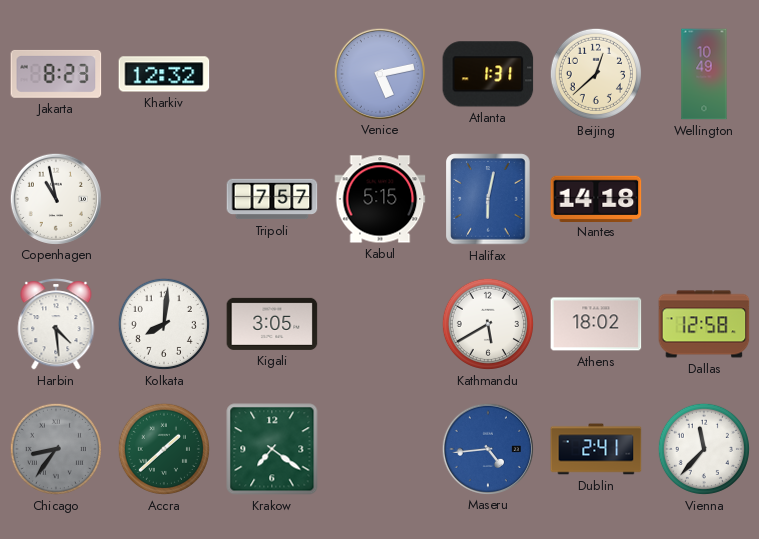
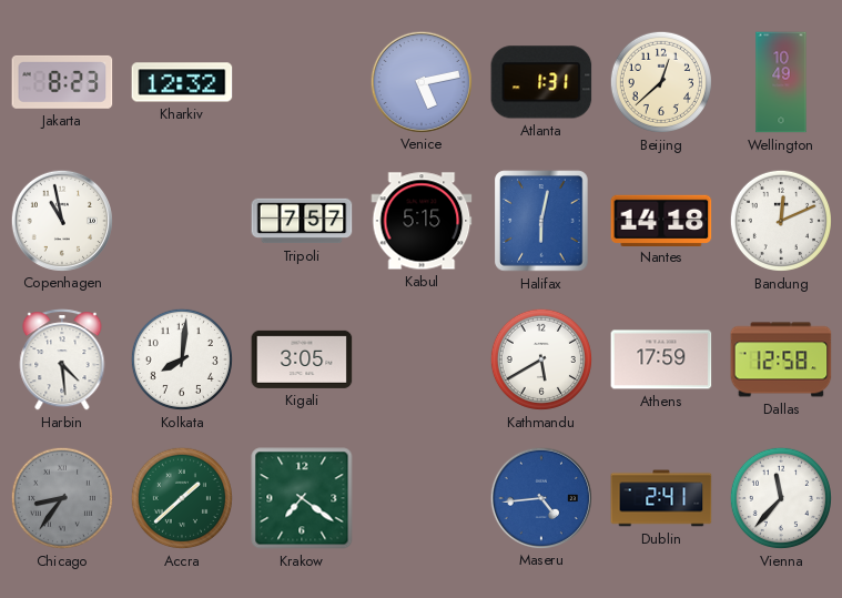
Bandung: none -> 12:11
Athens: 18:02 -> 17:59
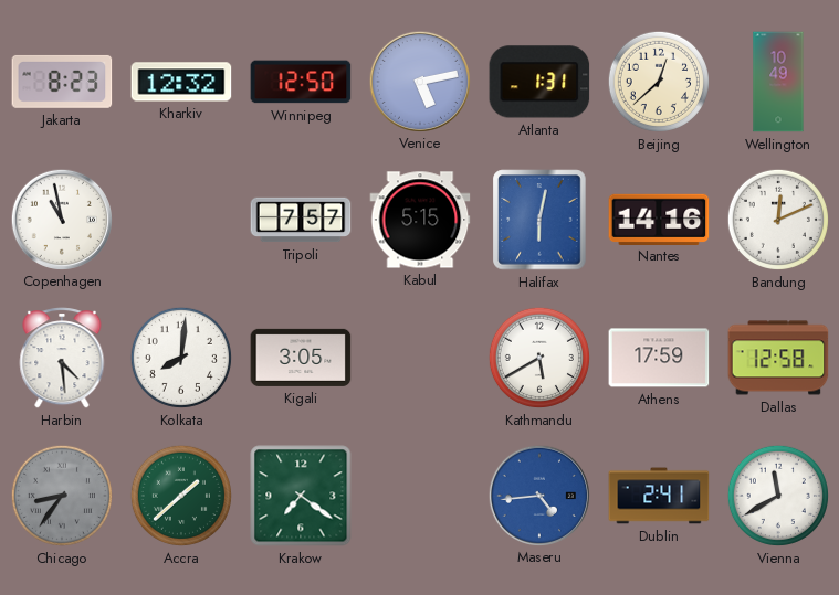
Winnipeg: none -> 12:50
Nantes: 14:18 -> 14:16
Vienna: 11:37 -> 11:40
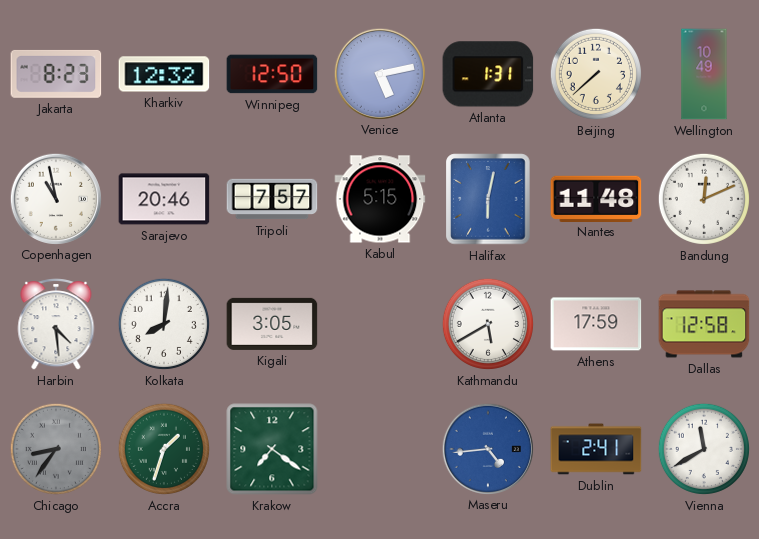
Beijing: 12:38 -> 7:38
Sarajevo: none -> 20:46
Nantes: 14:16 -> 11:48
Accra: 1:38 -> 1:33
